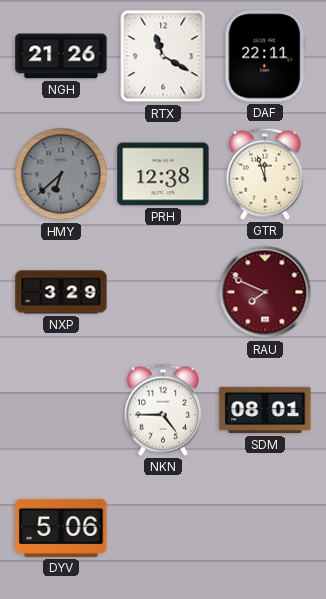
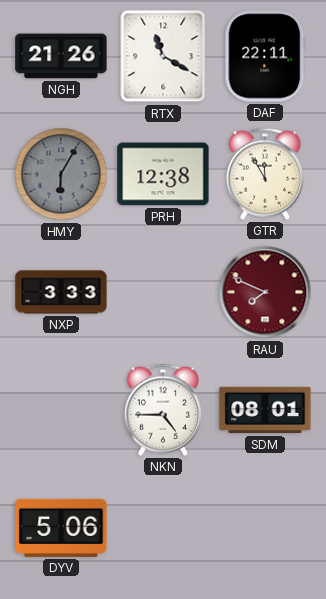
HMY: 6:38 -> 6:05
GTR: 11:57 -> 11:55
NXP: 3:29 -> 3:33
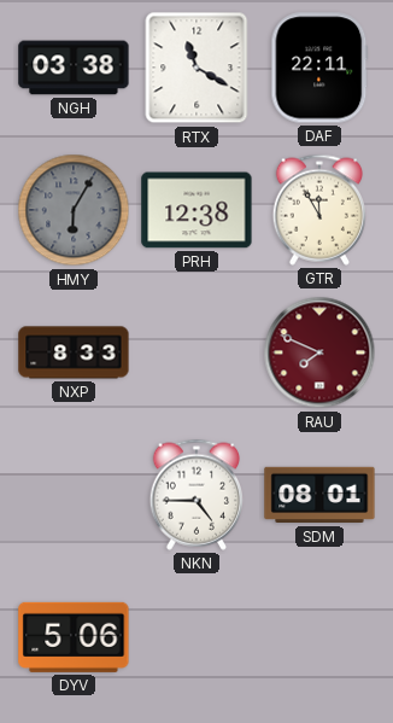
NGH: 21:26 -> 03:38
NXP: 3:33 -> 8:33
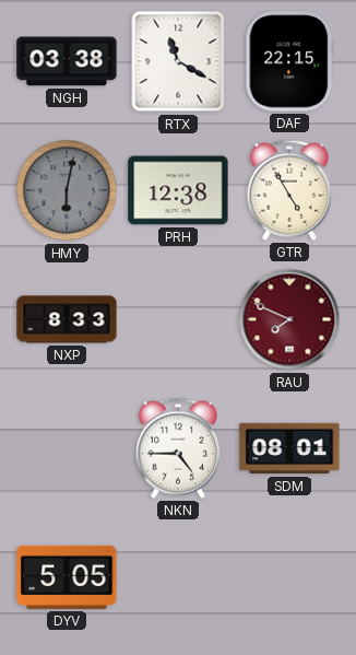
DAF: 22:11 -> 22:15
HMY: 6:05 -> 6:02
GTR: 11:55 -> 4:55
DYV: 5:06 -> 5:05
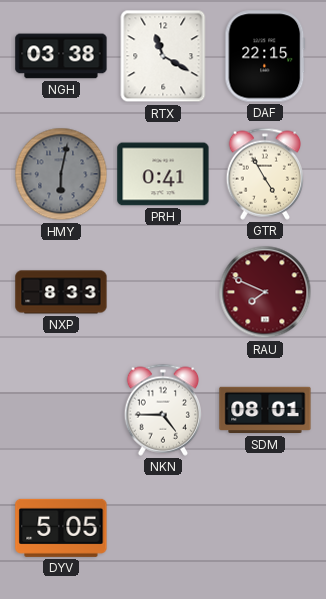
PRH: 12:38 -> 0:41
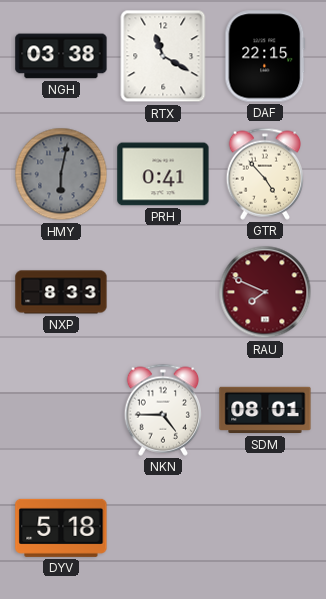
GTR: 4:55 -> 4:53
DYV: 5:05 -> 5:18
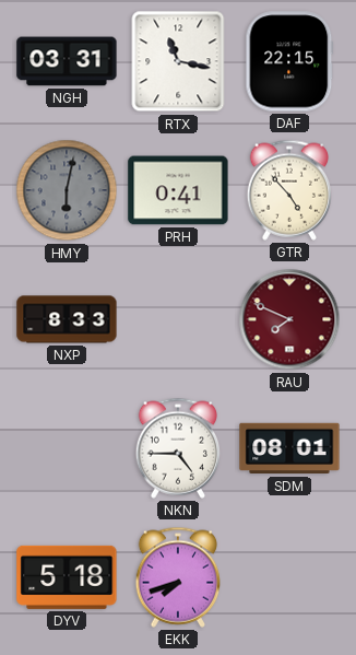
NGH: 03:38 -> 03:31
RTX: 11:20 -> 11:17
EKK: none -> 7:42
